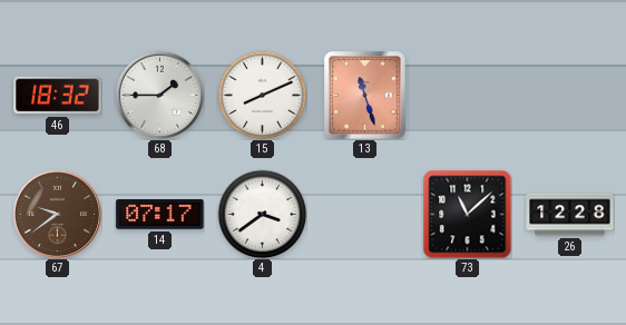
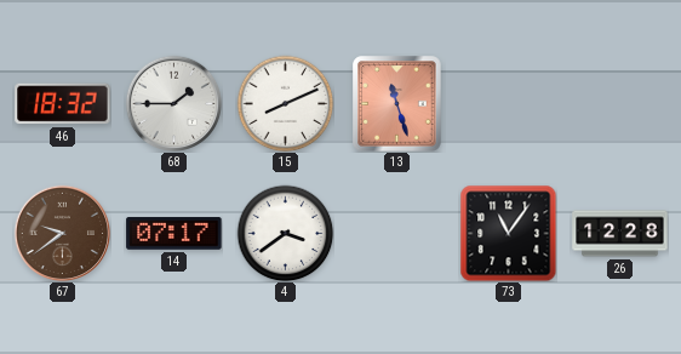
73: 11:08 -> 11:06
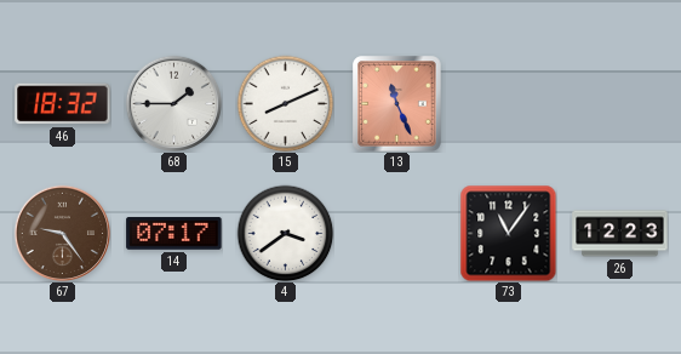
13: 11:27 -> 11:26
67: 9:39 -> 9:24
26: 12:28 -> 12:23
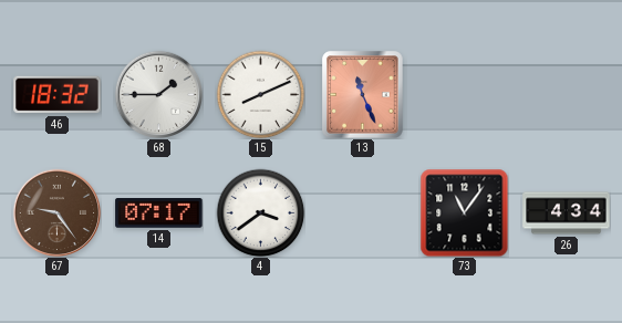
26: 12:23 -> 4:34
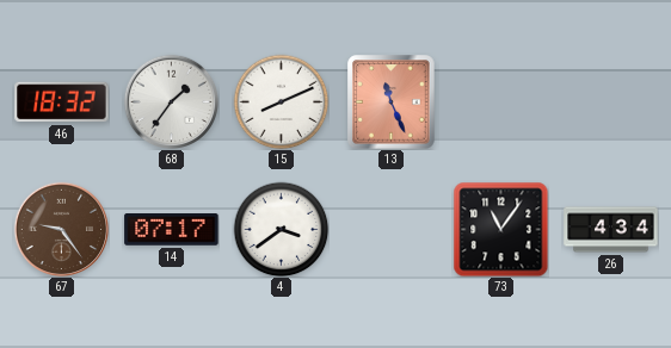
68: 1:45 -> 1:36
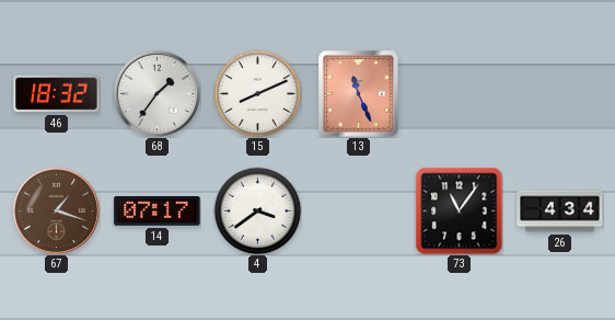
67: 9:24 -> 1:18
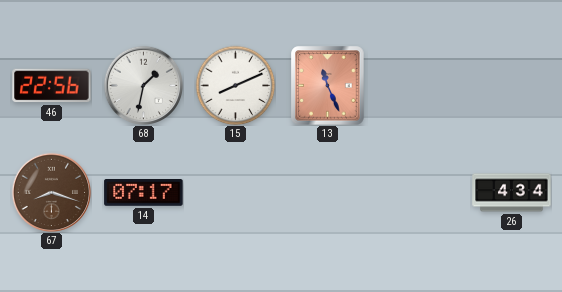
46: 18:32 -> 22:56
68: 1:36 -> 1:32
67: 1:18 -> 8:18
4: 3:39 -> none
73: 11:06 -> none
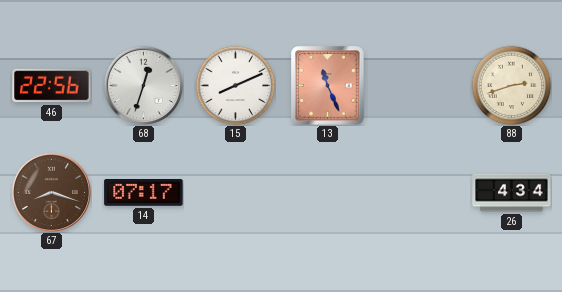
68: 1:32 -> 12:33
88: none -> 2:42
